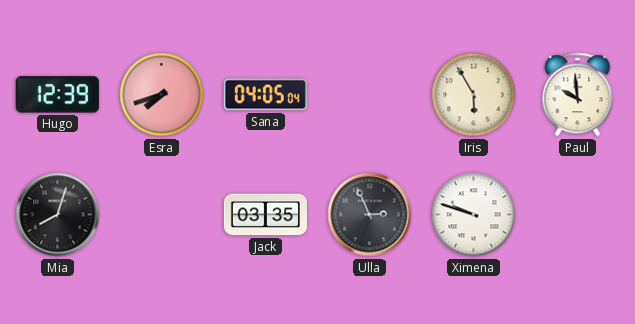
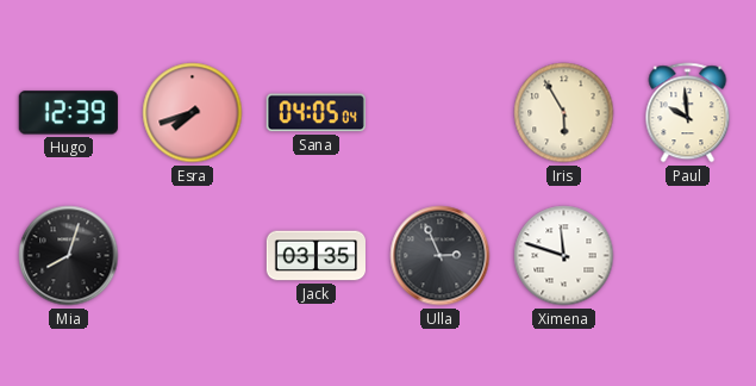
Ximena: 9:48 -> 11:48
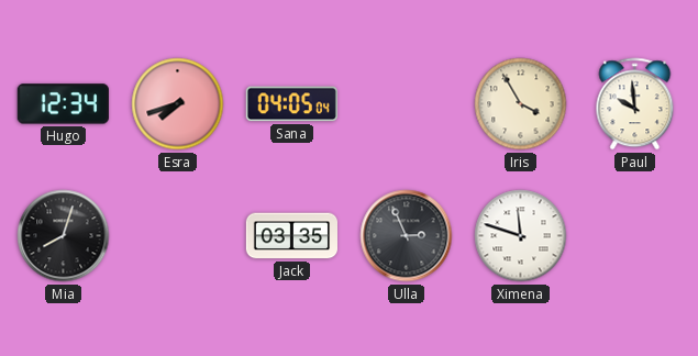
Hugo: 12:39 -> 12:34
Iris: 5:55 -> 3:55
